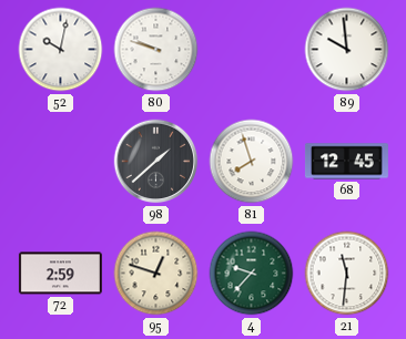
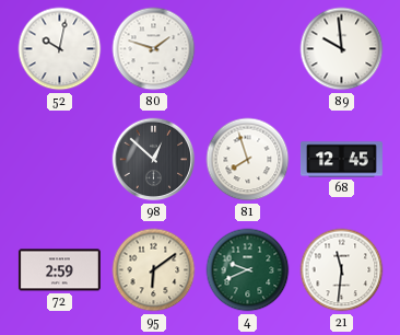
80: 9:48 -> 1:48
98: 1:38 -> 12:52
95: 12:48 -> 6:09
4: 9:37 -> 9:41
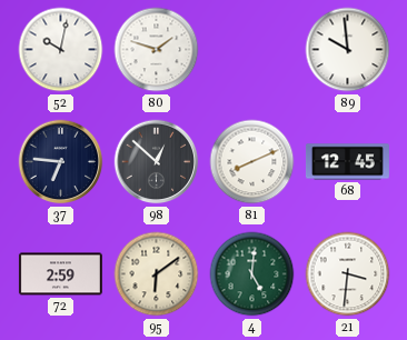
37: none -> 6:46
81: 7:57 -> 8:11
4: 9:41 -> 5:01
21: 11:31 -> 3:31
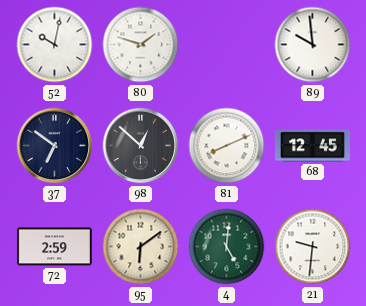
37: 6:46 -> 6:51
21: 3:31 -> 9:31
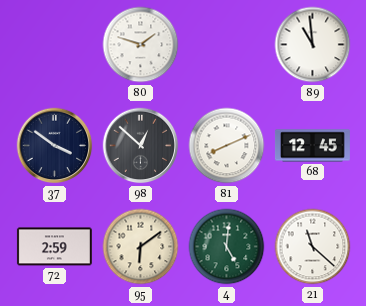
52: 10:02 -> none
89: 9:59 -> 10:59
37: 6:51 -> 3:51
21: 9:31 -> 11:22
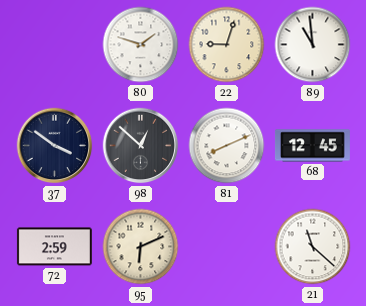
22: none -> 9:03
95: 6:09 -> 6:11
4: 5:01 -> none
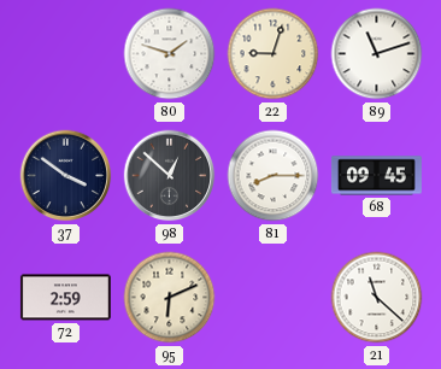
89: 10:59 -> 11:12
81: 8:11 -> 8:15
68: 12:45 -> 09:45
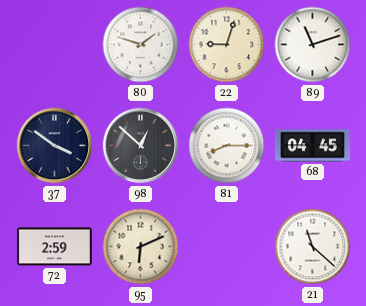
68: 09:45 -> 04:45
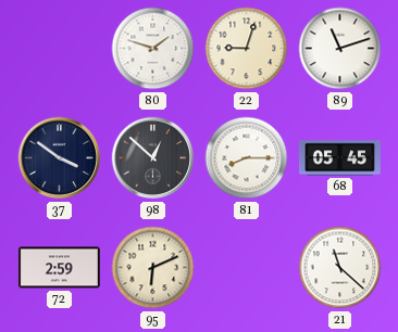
68: 04:45 -> 05:45
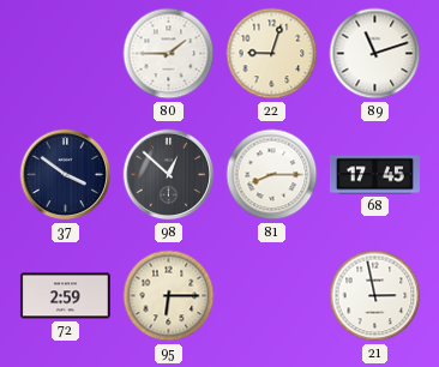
80: 1:48 -> 1:45
68: 05:45 -> 17:45
95: 6:11 -> 6:15
21: 11:22 -> 2:58
